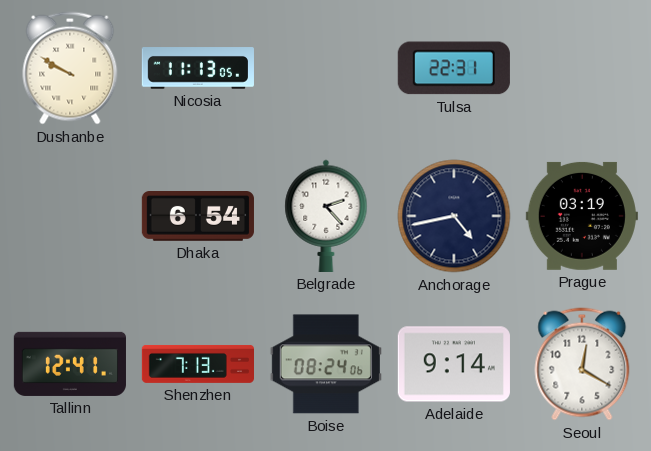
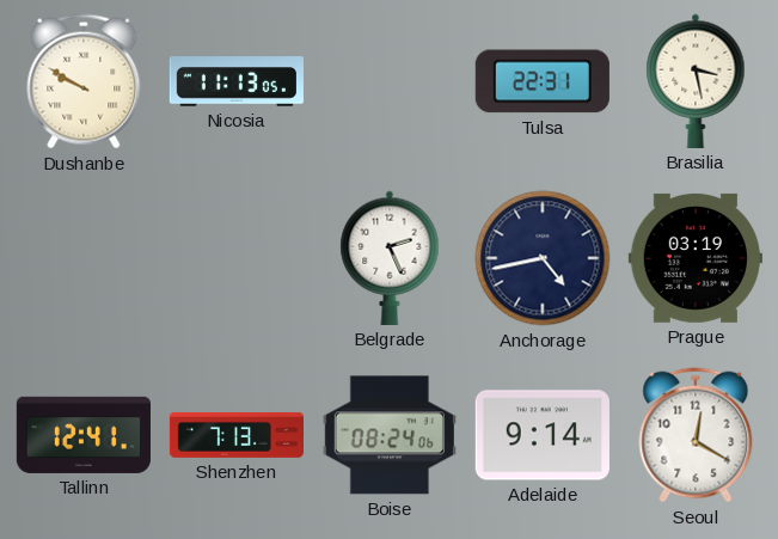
Brasilia: none -> 3:28
Dhaka: 6:54 -> none
Belgrade: 2:23 -> 2:26
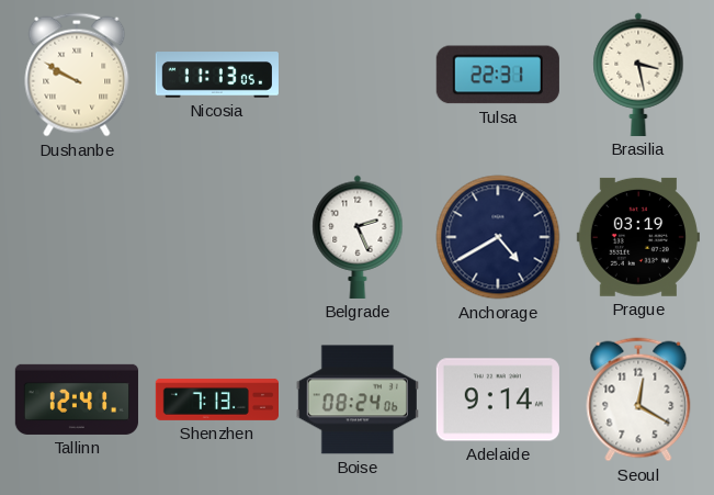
Anchorage: 4:43 -> 4:40
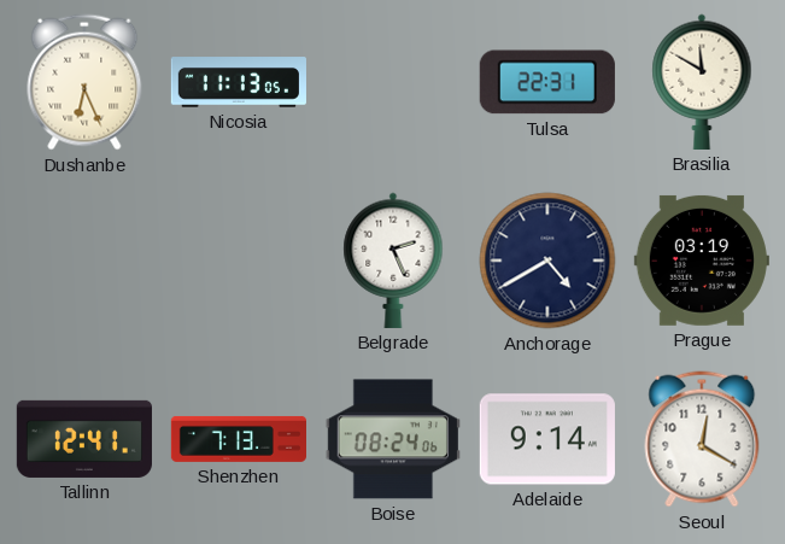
Dushanbe: 9:50 -> 6:26
Brasilia: 3:28 -> 11:50
